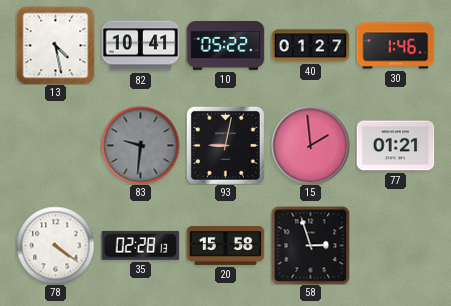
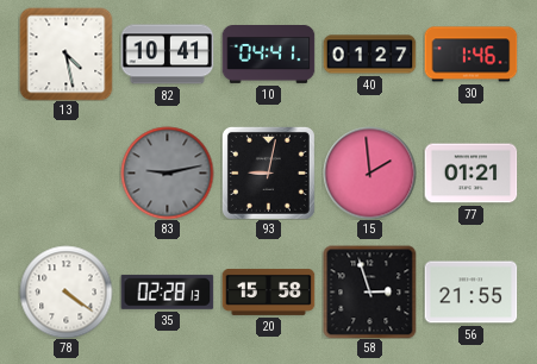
10: 05:22 -> 04:41
83: 9:31 -> 9:13
56: none -> 21:55
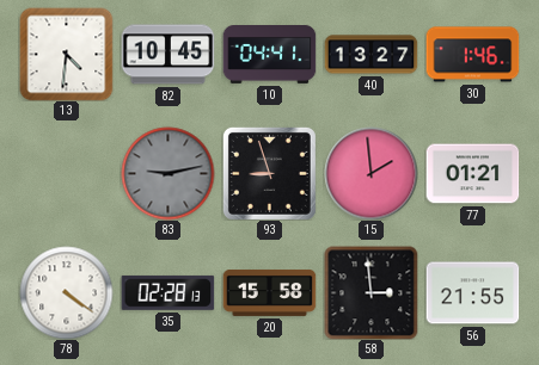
13: 4:28 -> 4:31
82: 10:41 -> 10:45
40: 01:27 -> 13:27
93: 9:02 -> 8:57
58: 2:57 -> 2:59
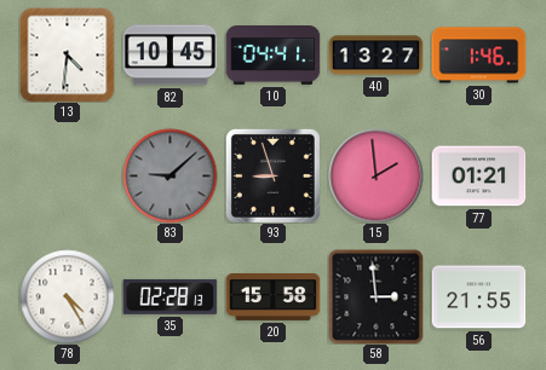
83: 9:13 -> 9:08
78: 4:21 -> 4:25
